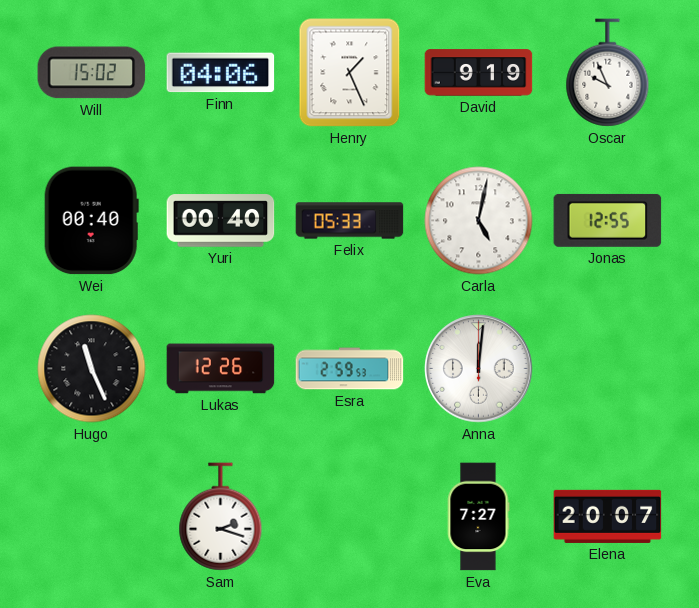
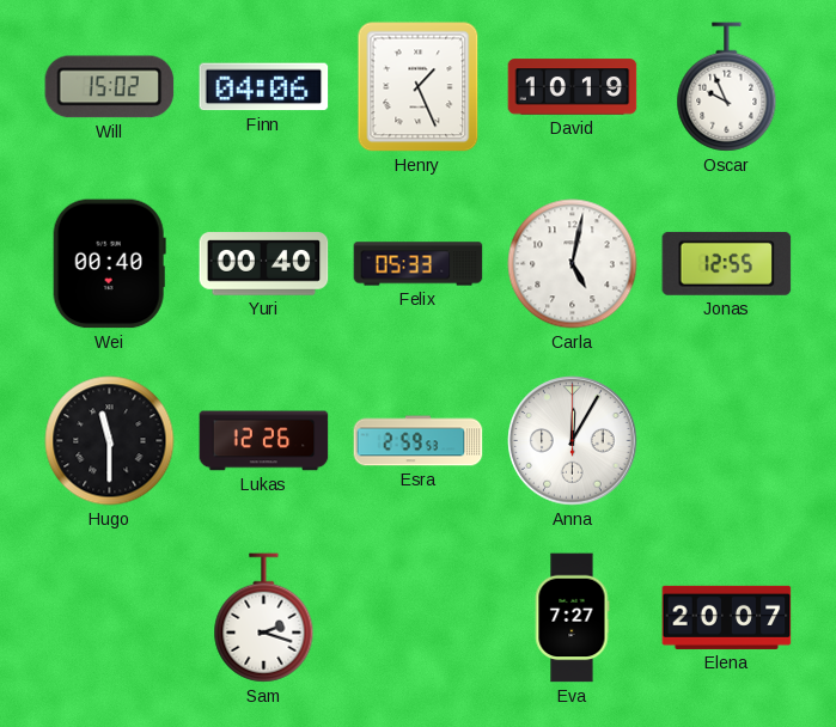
David: 9:19 -> 10:19
Hugo: 11:26 -> 11:30
Anna: 12:01 -> 12:05
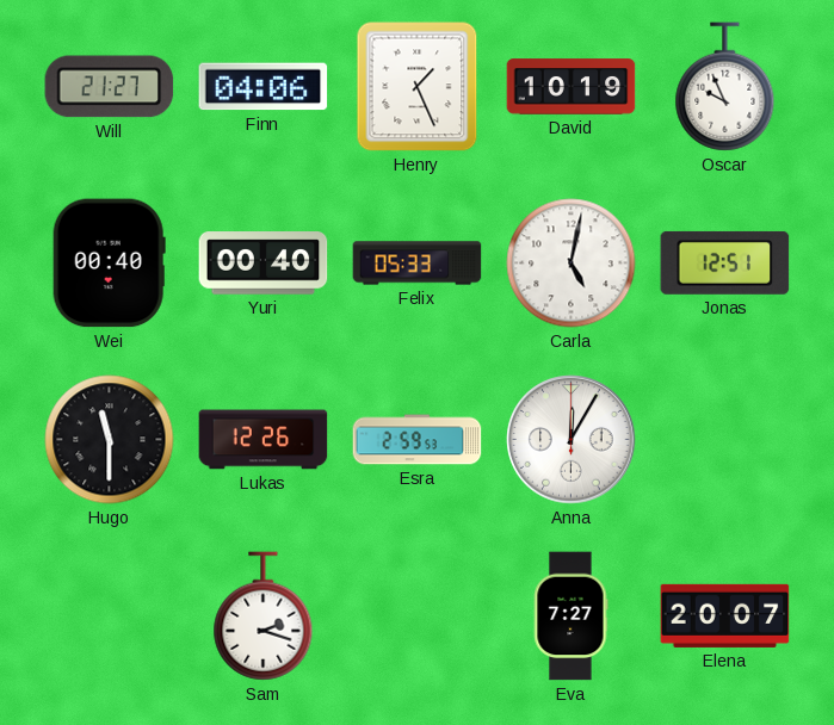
Will: 15:02 -> 21:27
Jonas: 12:55 -> 12:51
